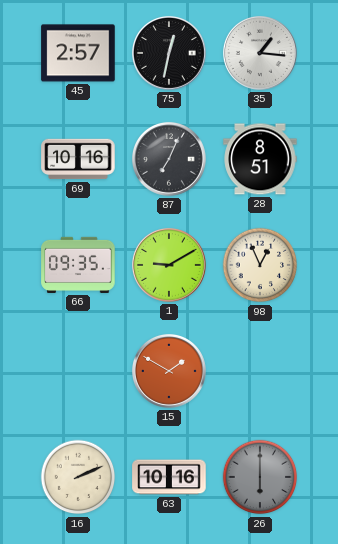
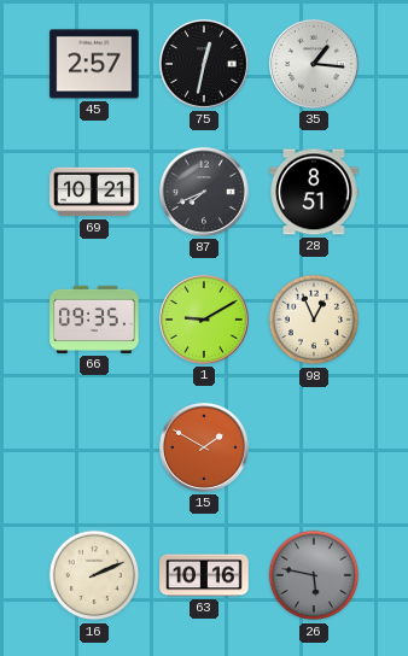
69: 10:16 -> 10:21
87: 7:04 -> 7:41
26: 6:00 -> 5:47
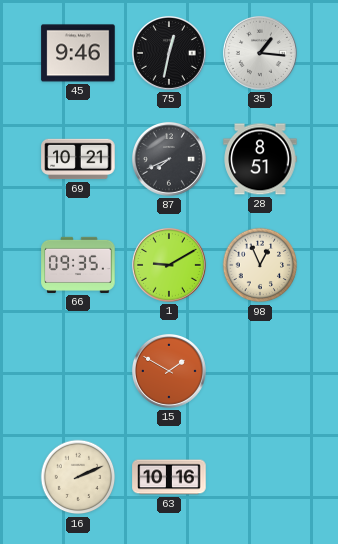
45: 2:57 -> 9:46
26: 5:47 -> none
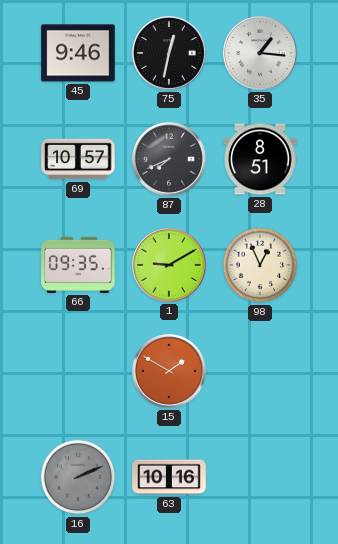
69: 10:21 -> 10:57
16 dial: cream -> grey
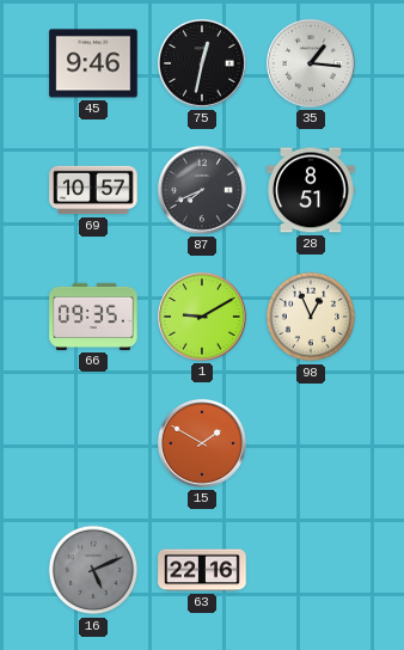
16: 2:11 -> 5:11
63: 10:16 -> 22:16
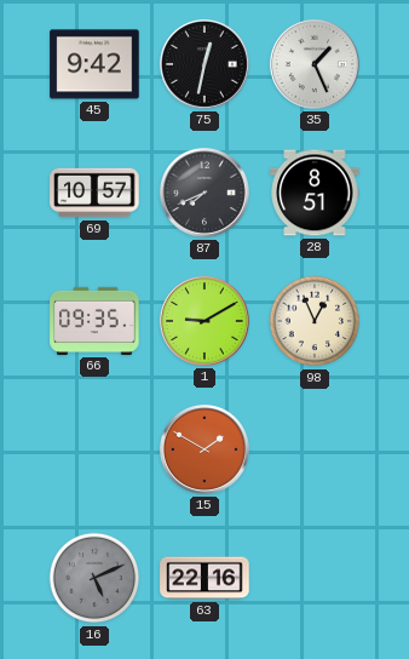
45: 9:46 -> 9:42
35: 1:16 -> 1:26
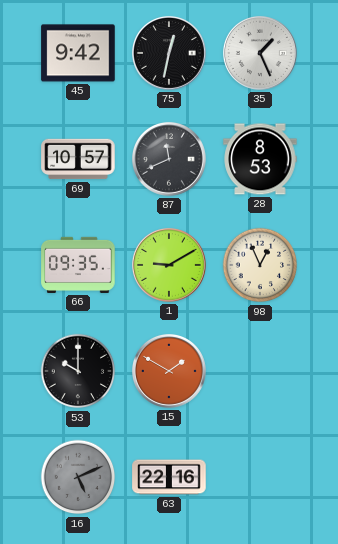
87: 7:41 -> 11:41
28: 8:51 -> 8:53
53: none -> 10:00
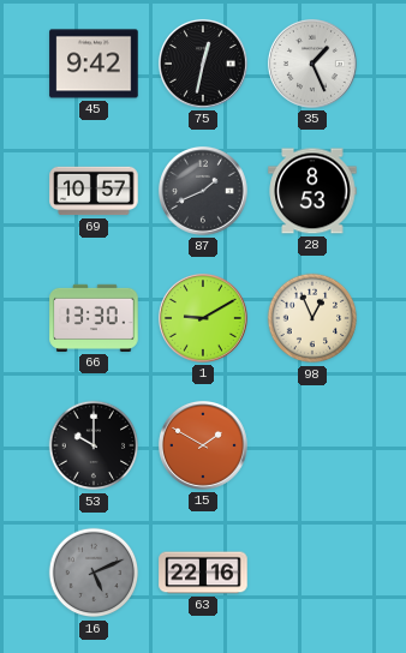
87: 11:41 -> 1:41
66: 09:35 -> 13:30
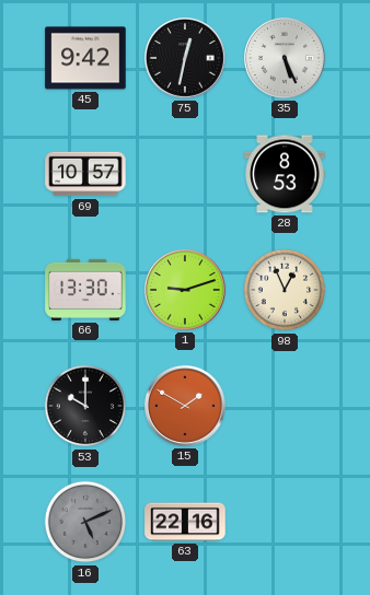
35: 1:26 -> 5:26
87: 1:41 -> none
1: 9:10 -> 9:12
